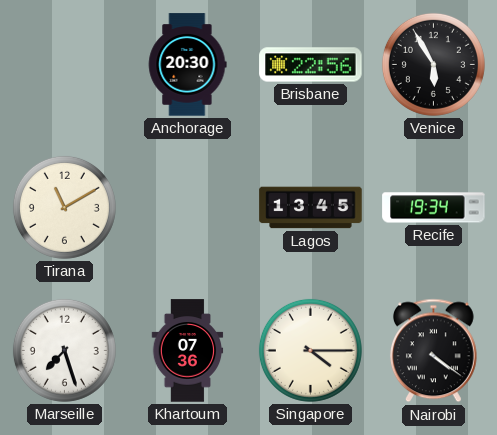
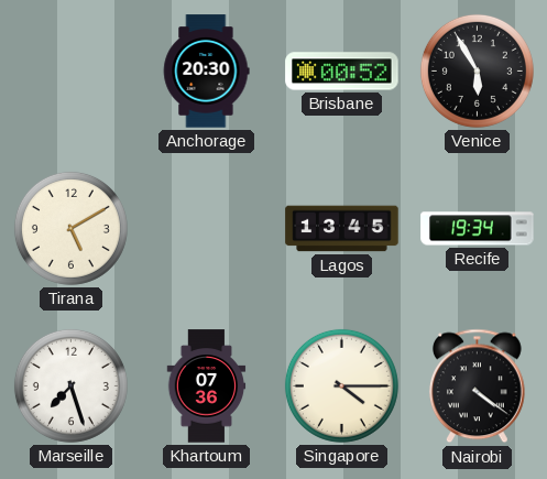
Brisbane: 22:56 -> 00:52
Tirana: 11:10 -> 5:10
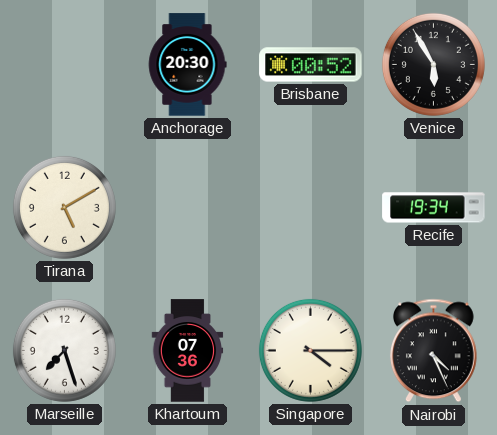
Lagos: 13:45 -> none
Nairobi: 4:21 -> 4:26
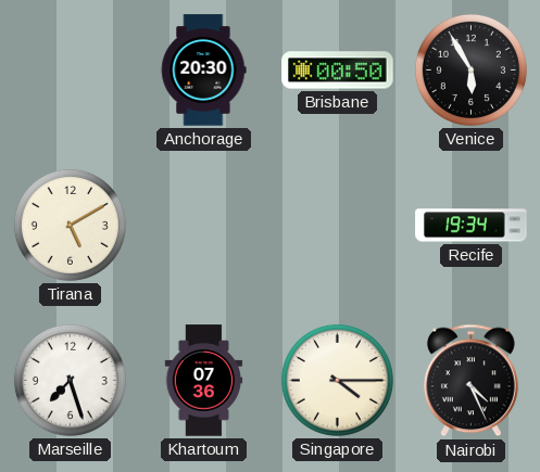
Brisbane: 00:52 -> 00:50
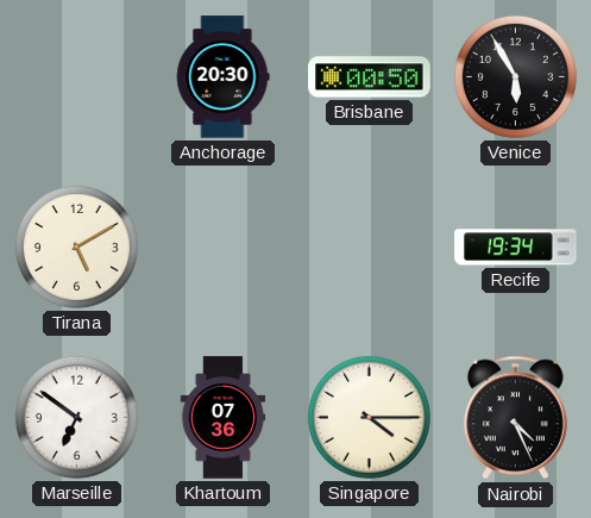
Marseille: 7:27 -> 6:51
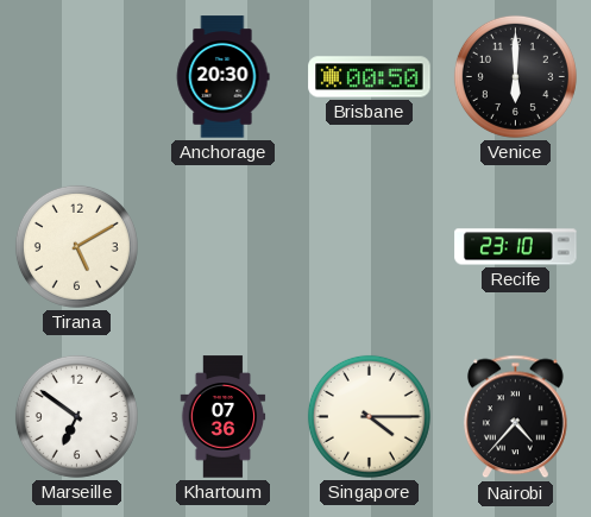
Venice: 5:55 -> 6:00
Recife: 19:34 -> 23:10
Nairobi: 4:26 -> 4:37
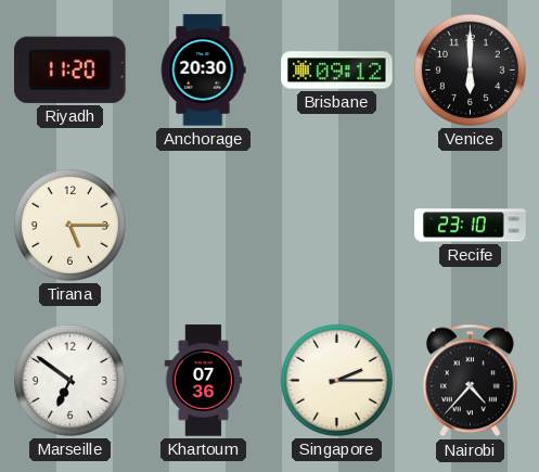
Riyadh: none -> 11:20
Brisbane: 00:50 -> 09:12
Tirana: 5:10 -> 5:15
Singapore: 4:15 -> 2:15
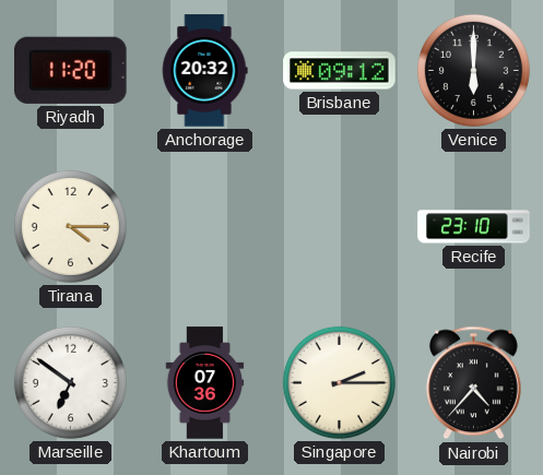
Anchorage: 20:30 -> 20:32
Tirana: 5:15 -> 4:15
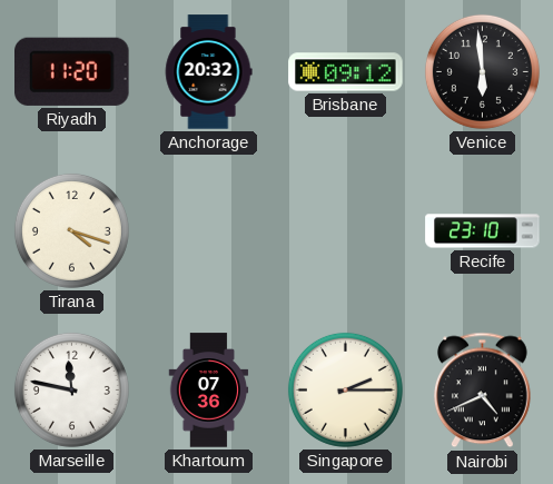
Venice: 6:00 -> 5:59
Tirana: 4:15 -> 4:18
Marseille: 6:51 -> 11:47
Nairobi: 4:37 -> 4:41
